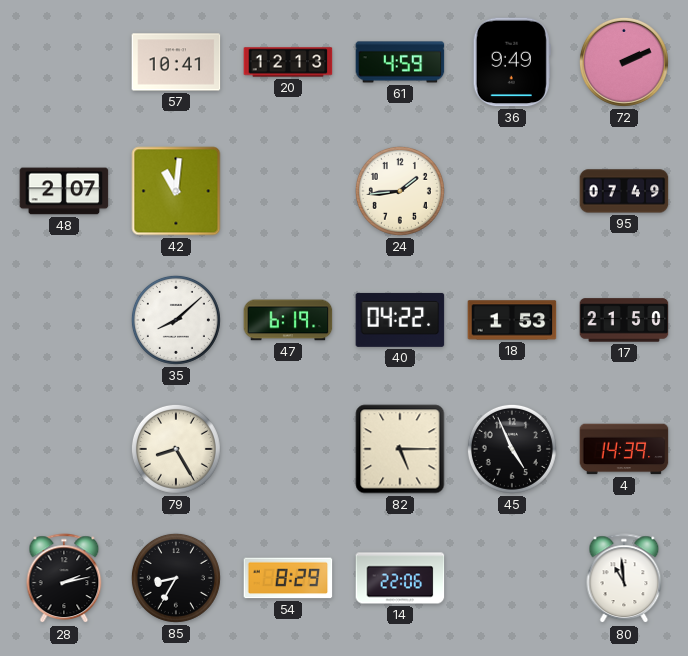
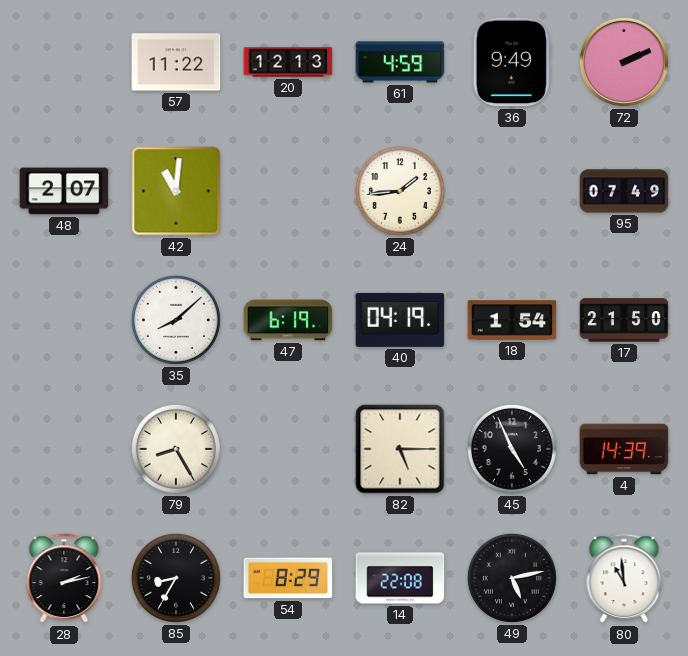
57: 10:41 -> 11:22
40: 04:22 -> 04:19
18: 1:53 -> 1:54
14: 22:06 -> 22:08
49: none -> 5:13
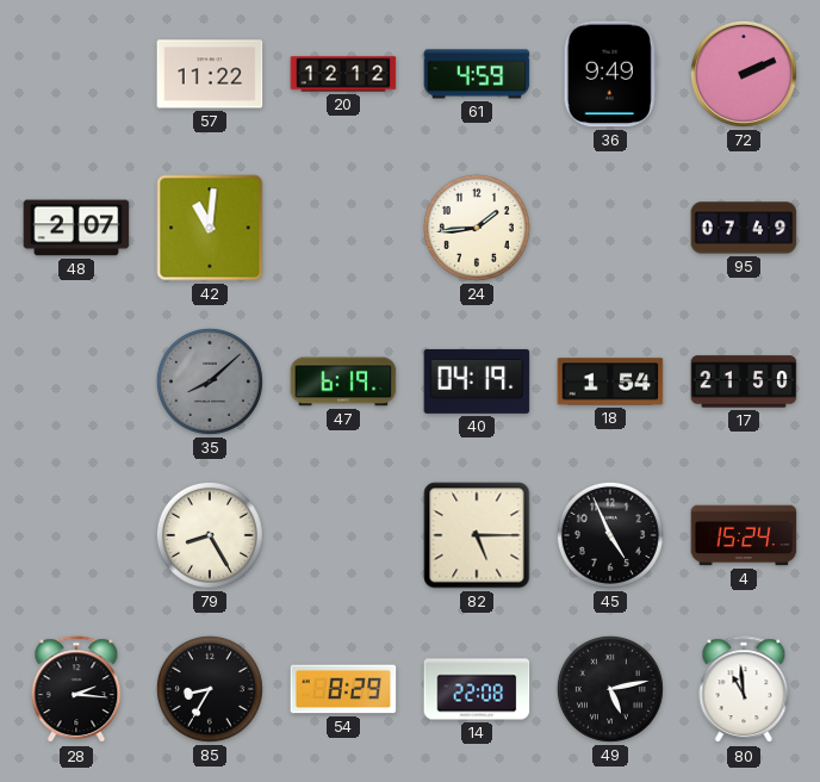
20: 12:13 -> 12:12
35 dial: white -> grey
4: 14:39 -> 15:24
28: 2:13 -> 2:16
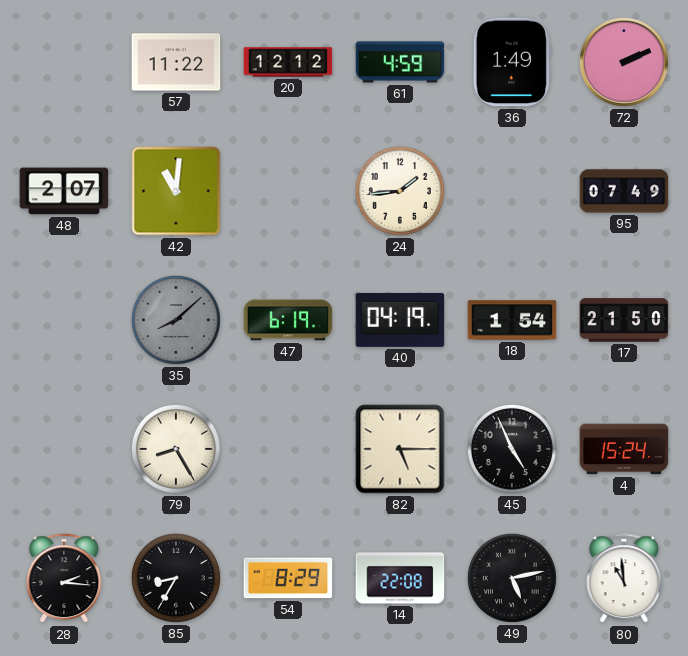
36: 9:49 -> 1:49
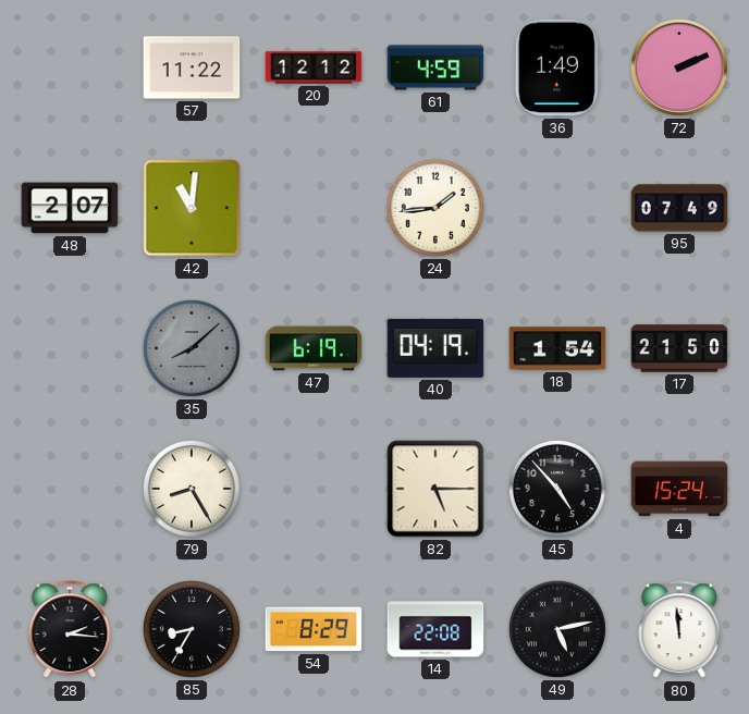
45: 4:56 -> 4:53
80: 10:59 -> 11:59
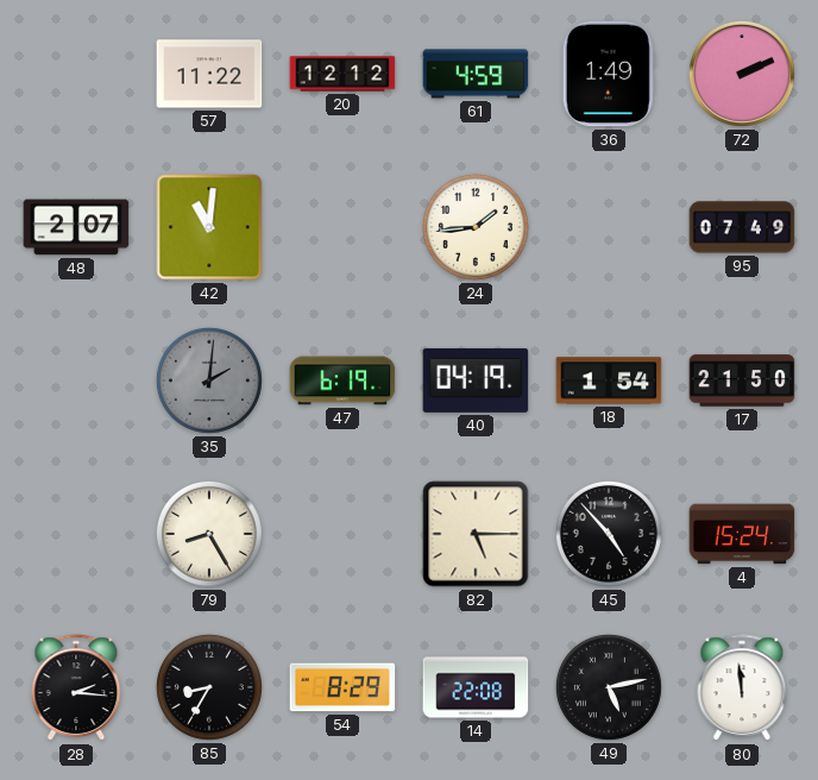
35: 8:08 -> 2:01
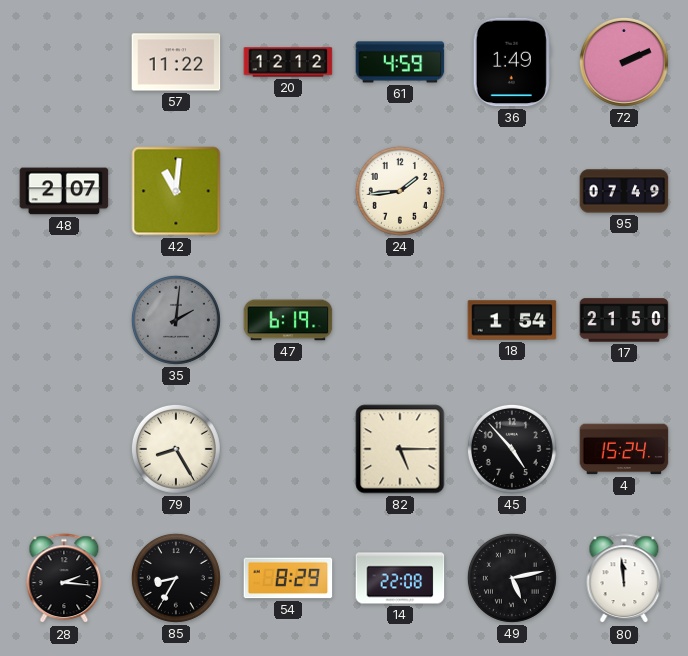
40: 04:19 -> none
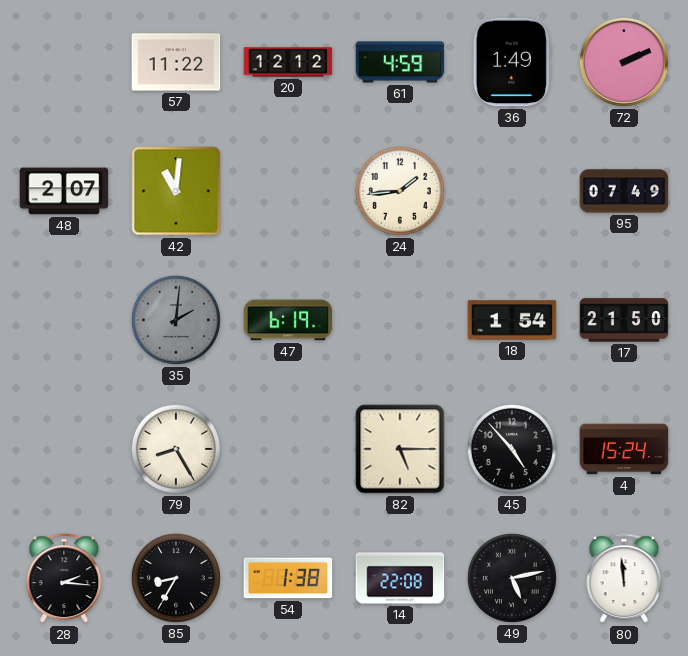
54: 8:29 -> 1:38
